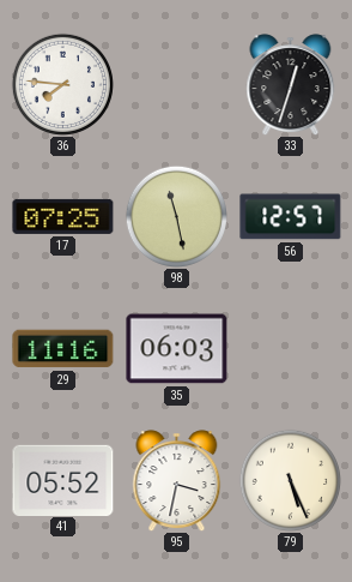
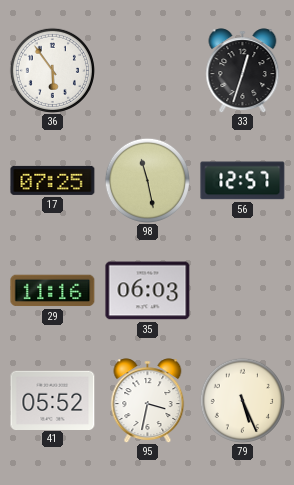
36: 7:46 -> 5:54
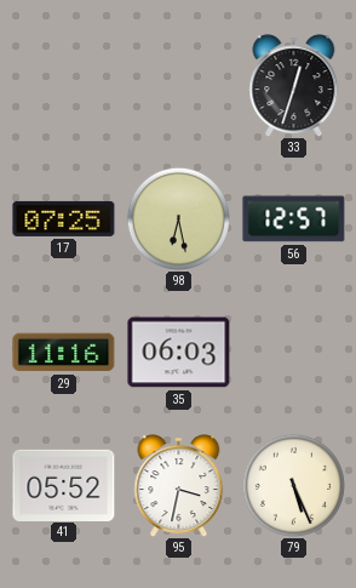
36: 5:54 -> none
98: 11:28 -> 6:28
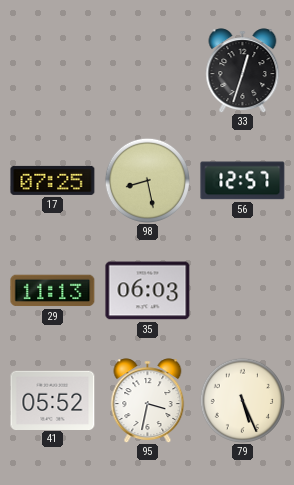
98: 6:28 -> 8:28
29: 11:16 -> 11:13
